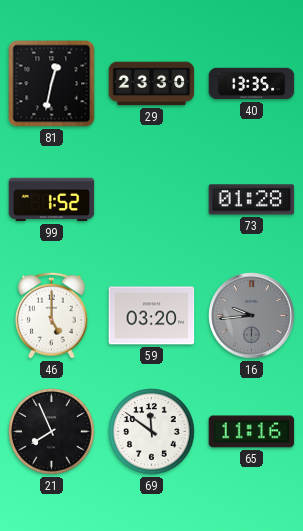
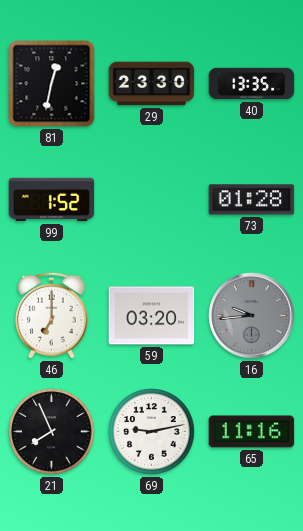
46: 5:00 -> 7:00
69: 11:51 -> 9:13
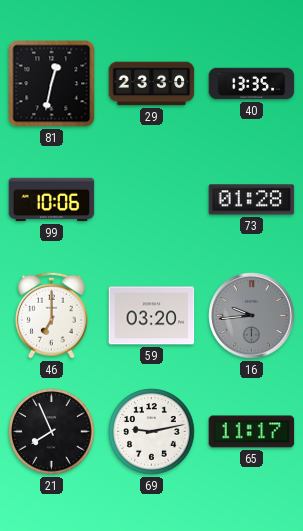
99: 1:52 -> 10:06
65: 11:16 -> 11:17
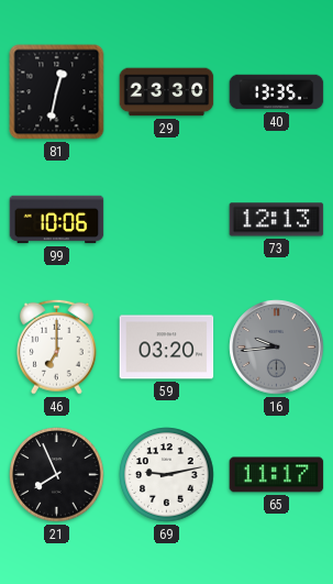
73: 01:28 -> 12:13
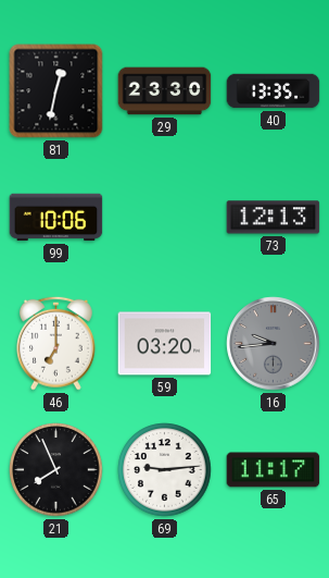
69: 9:13 -> 9:14
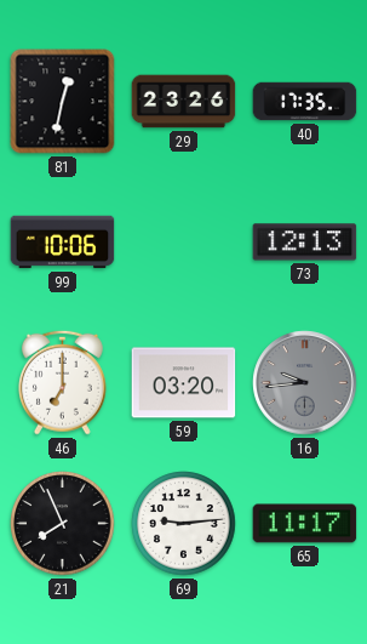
29: 23:30 -> 23:26
40: 13:35 -> 17:35
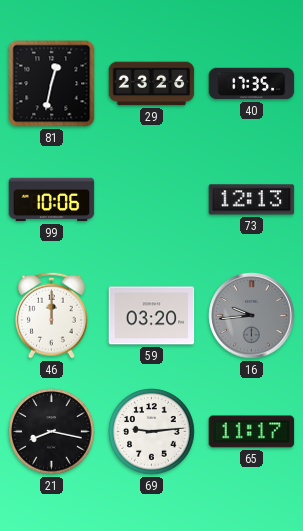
46: 7:00 -> 12:00
21: 7:56 -> 8:17
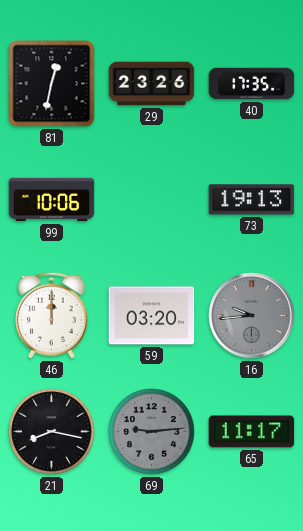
73: 12:13 -> 19:13
69 dial: white -> grey
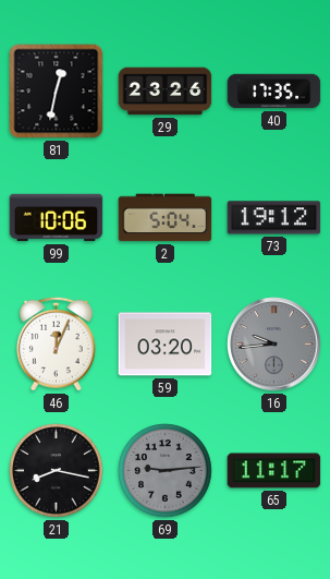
2: none -> 5:04
73: 19:13 -> 19:12
46: 12:00 -> 12:04
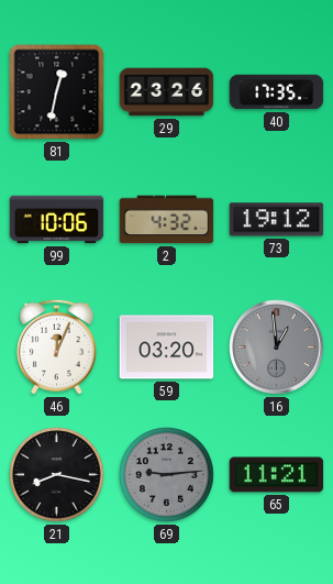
2: 5:04 -> 4:32
16: 9:44 -> 12:59
65: 11:17 -> 11:21
